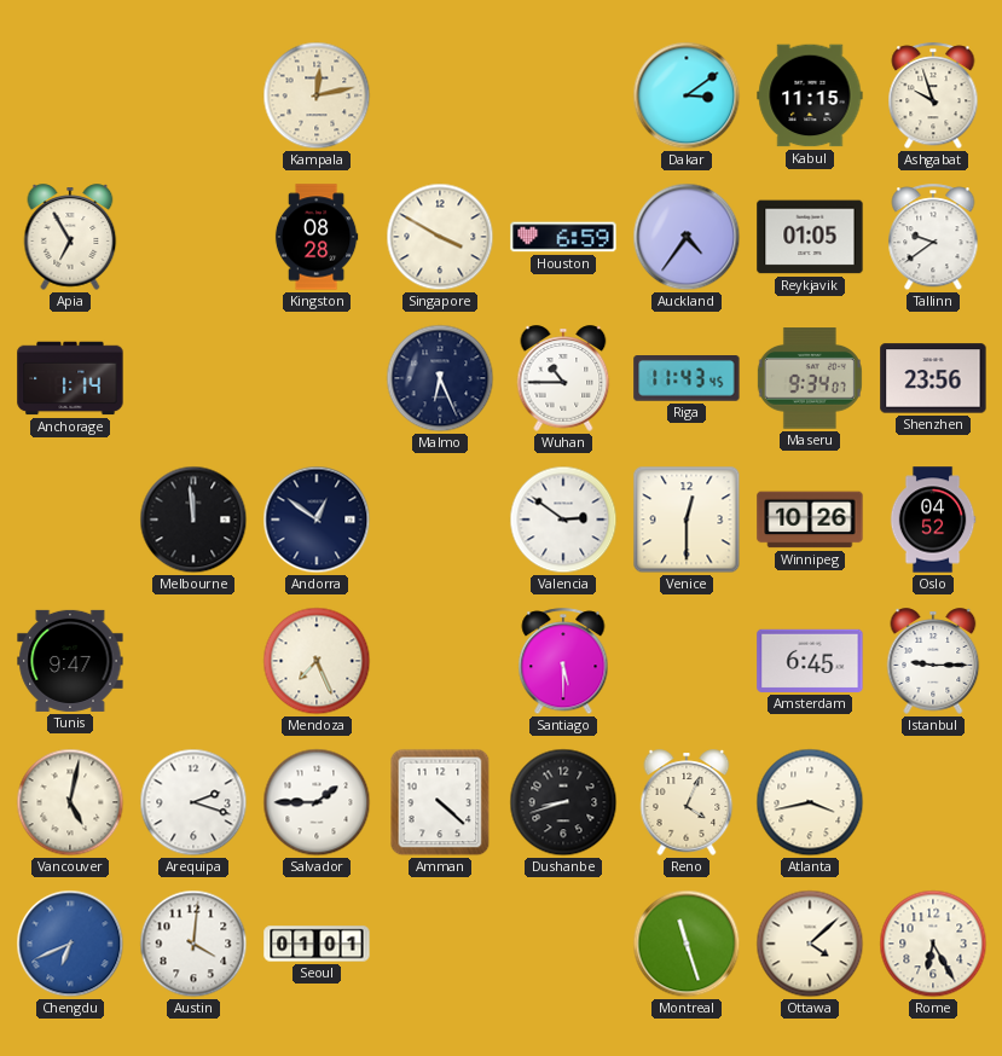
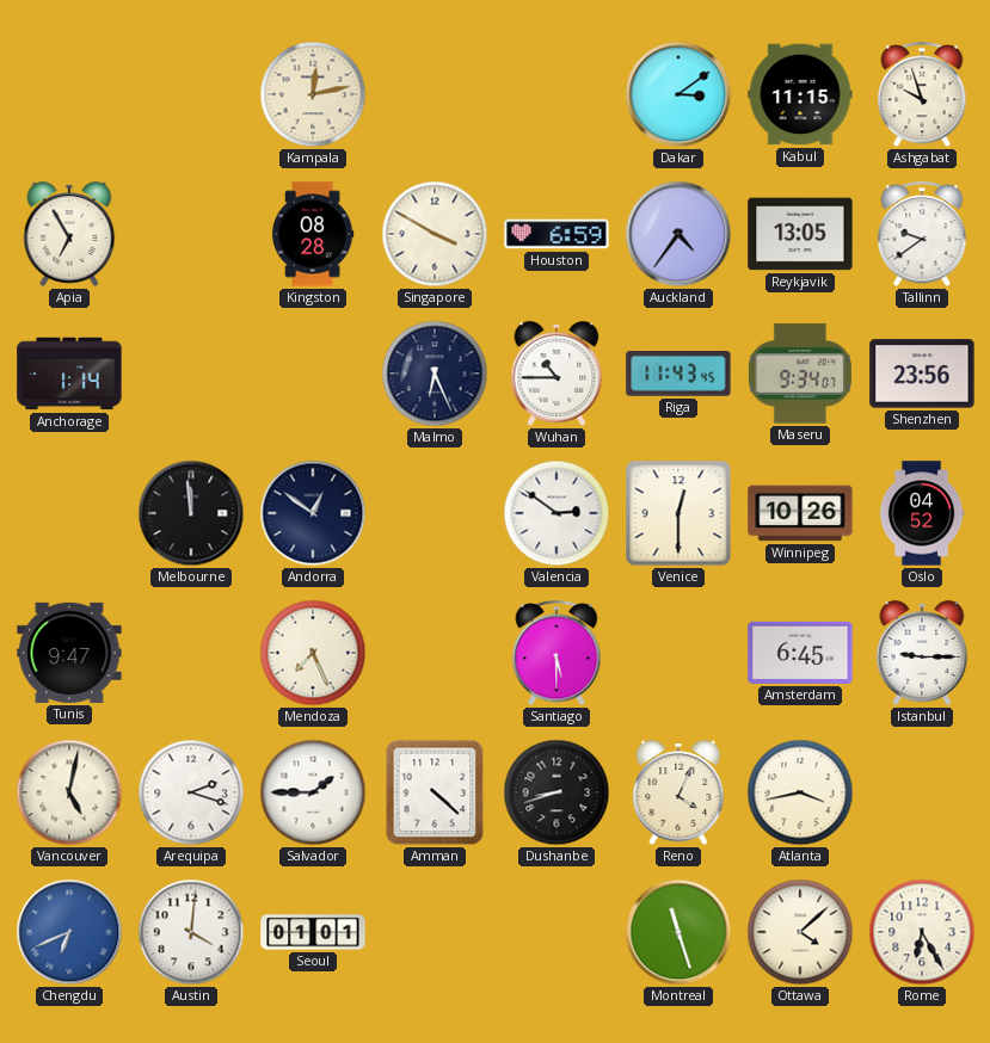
Reykjavik: 01:05 -> 13:05
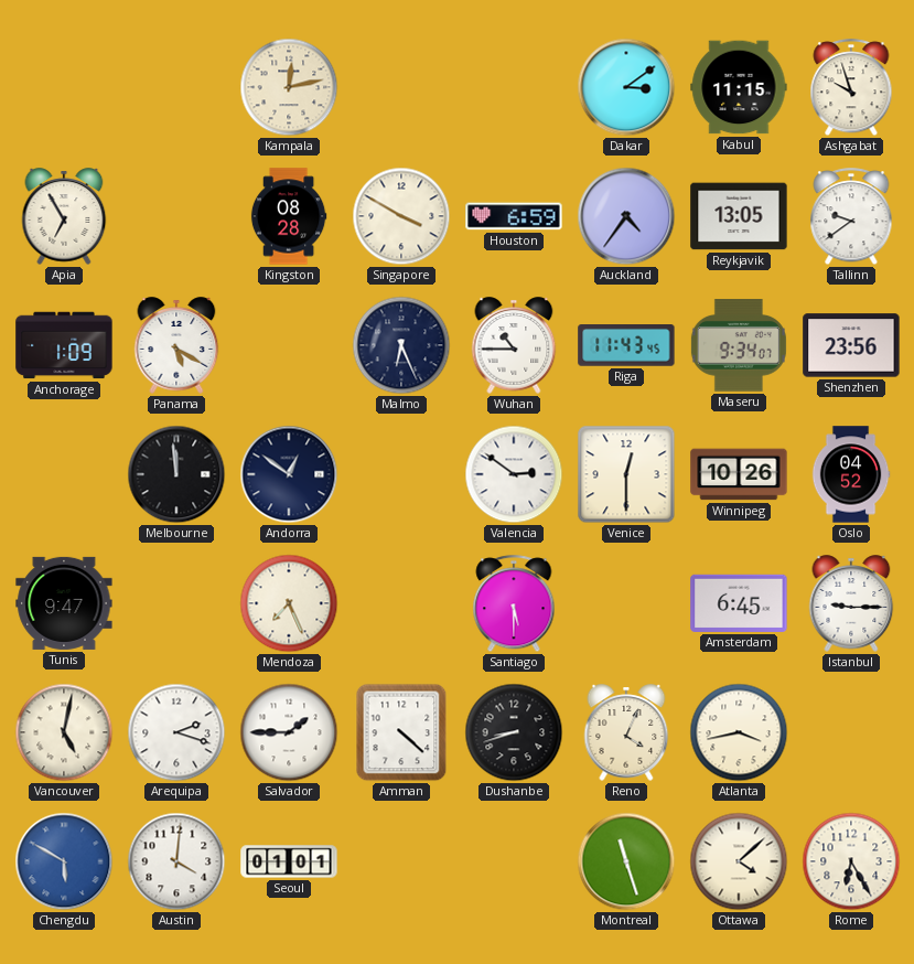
Anchorage: 1:14 -> 1:09
Panama: none -> 5:20
Chengdu: 6:41 -> 5:50
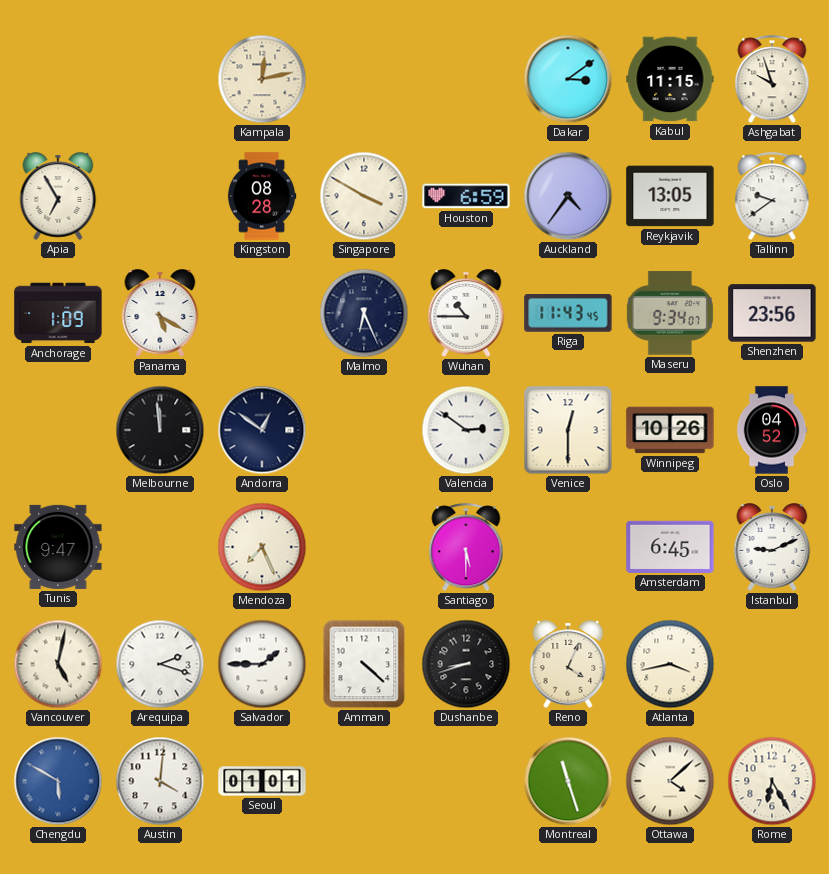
Istanbul: 9:15 -> 9:11
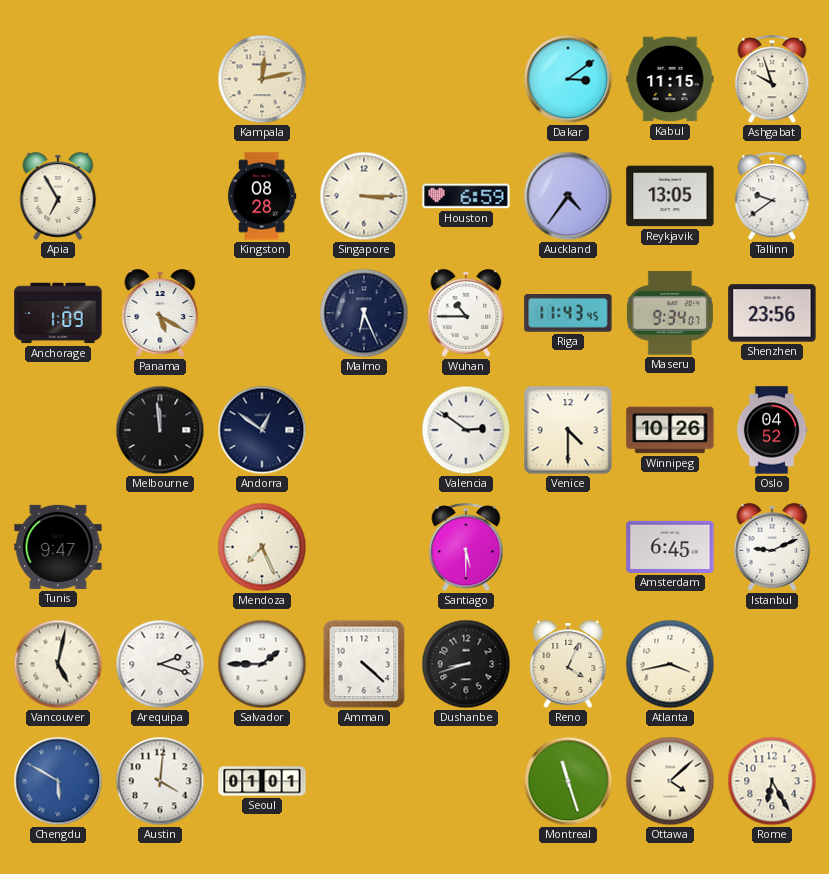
Singapore: 3:50 -> 3:15
Venice: 12:30 -> 4:30
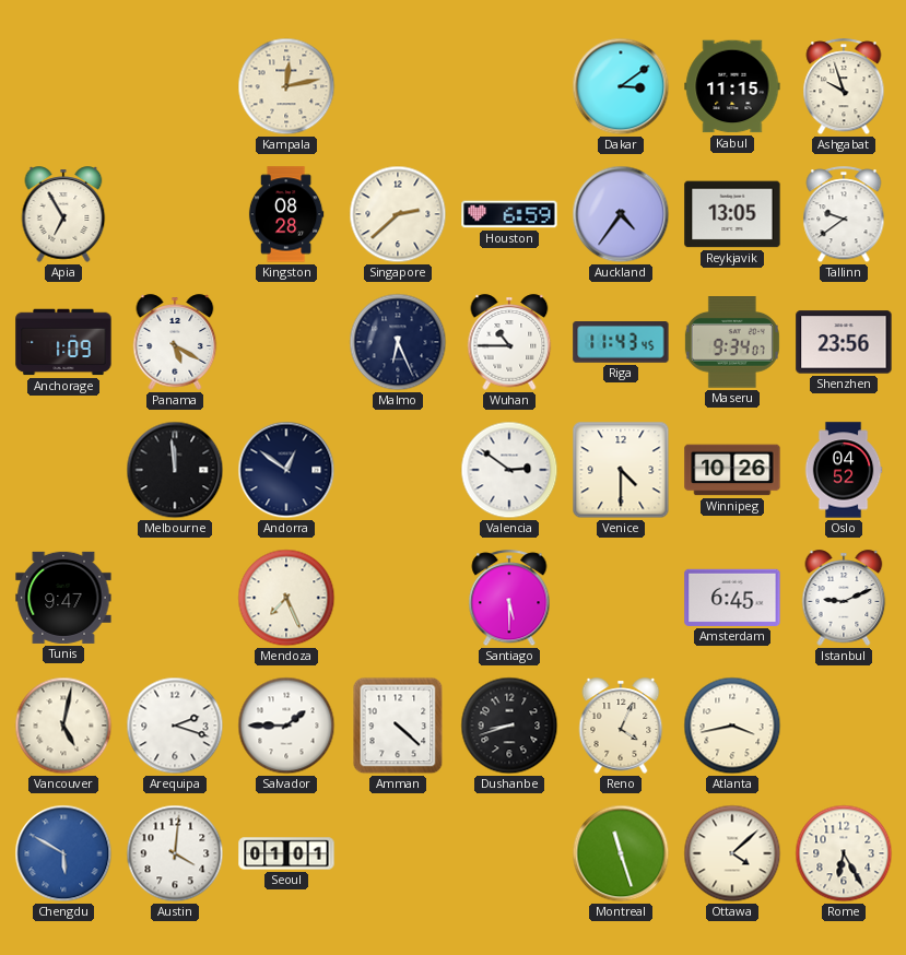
Singapore: 3:15 -> 2:38
